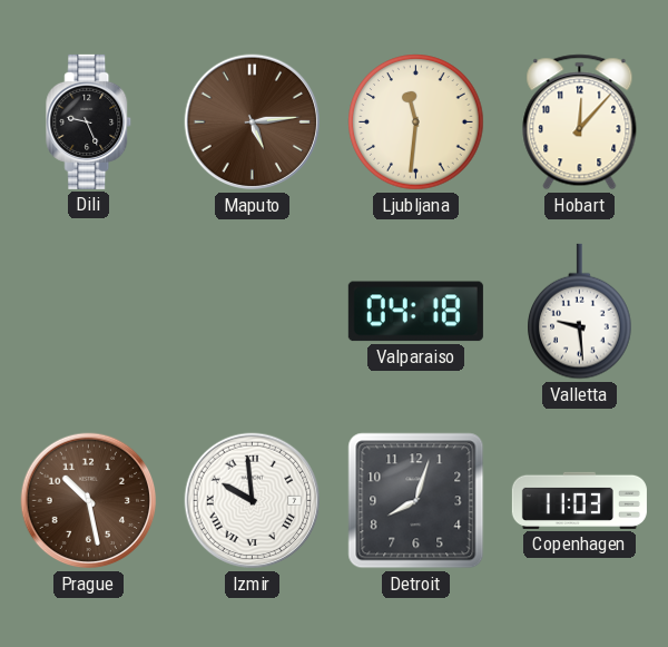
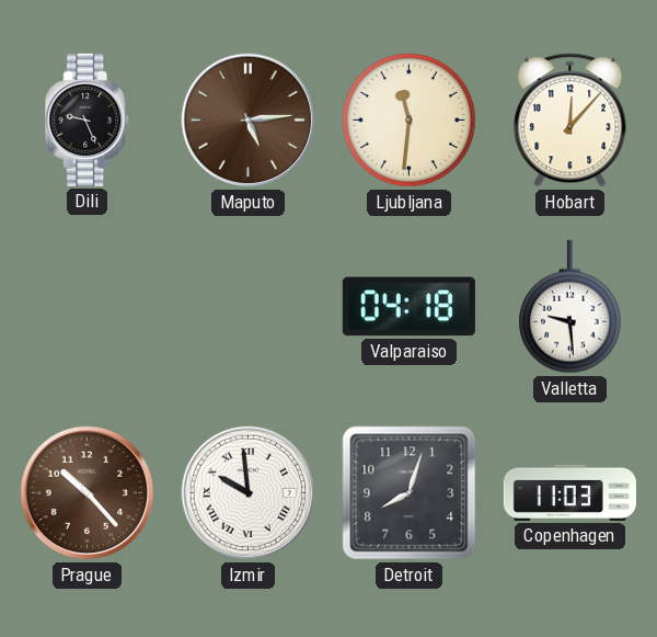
Prague: 10:28 -> 10:23
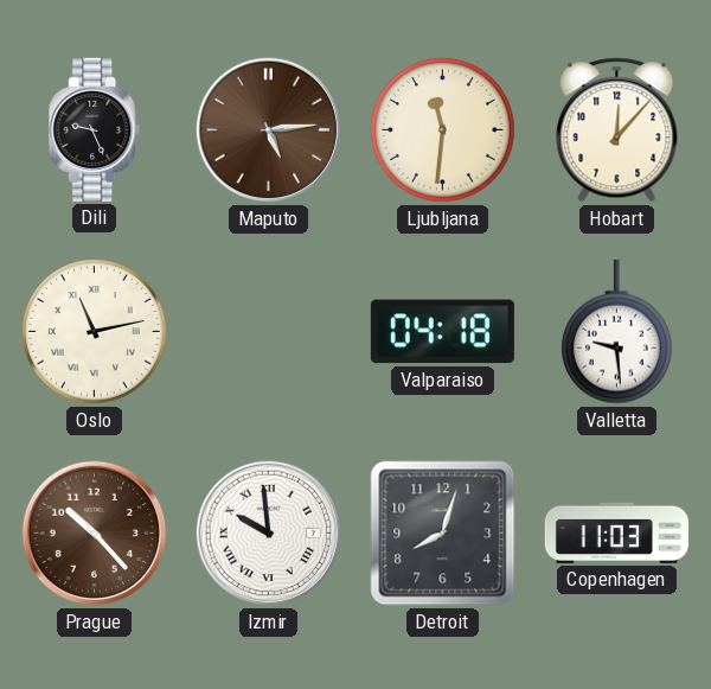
Oslo: none -> 11:13
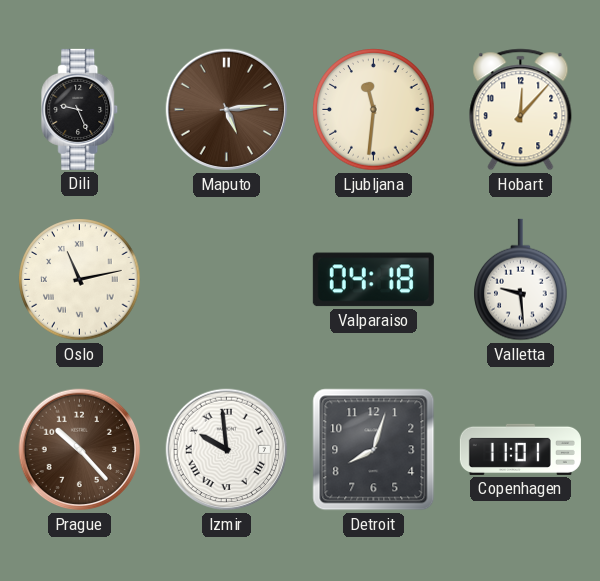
Copenhagen: 11:03 -> 11:01
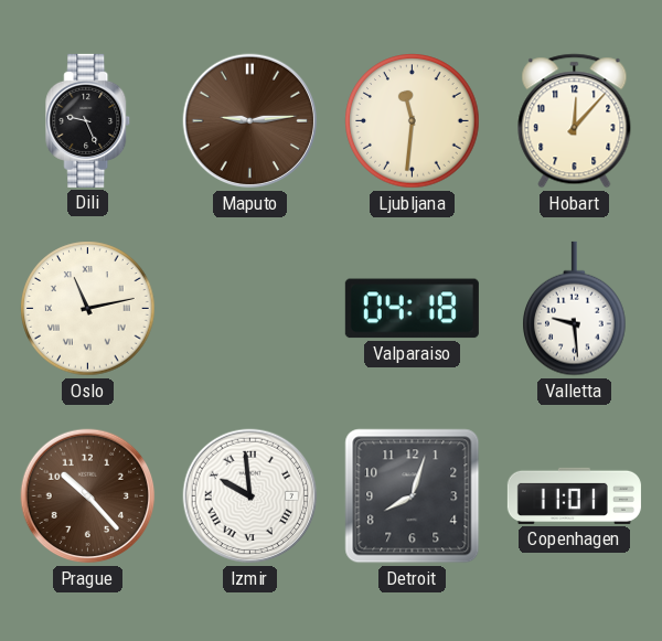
Maputo: 5:14 -> 9:14
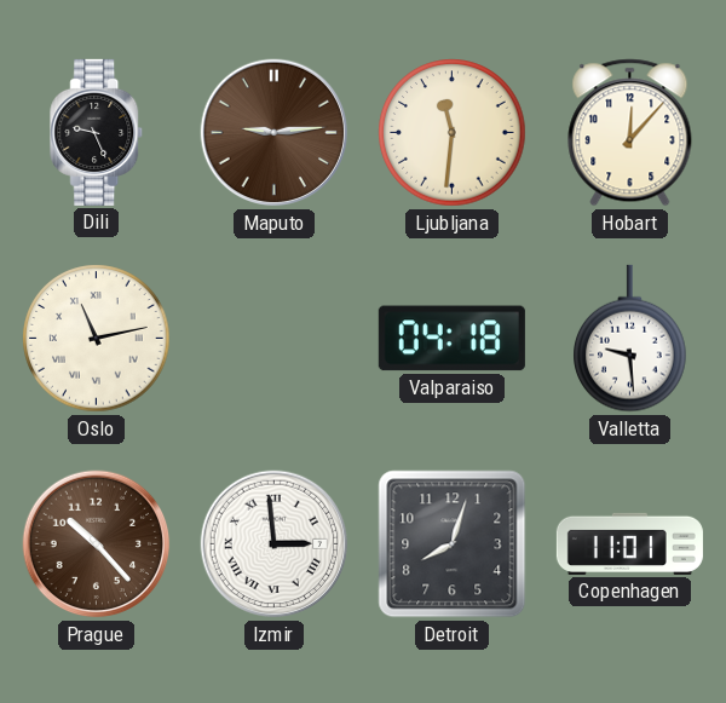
Izmir: 9:59 -> 2:59
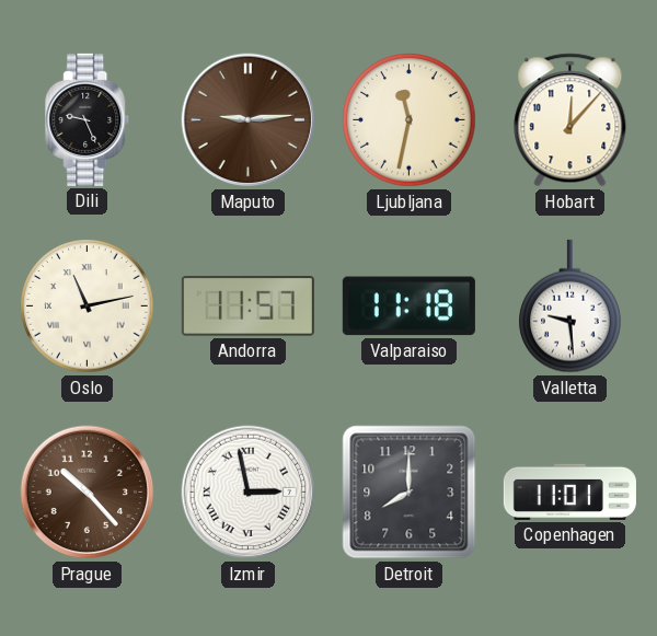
Ljubljana: 11:31 -> 11:32
Andorra: none -> 11:57
Valparaiso: 04:18 -> 11:18
Izmir: 2:59 -> 2:58
Detroit: 8:03 -> 8:00
